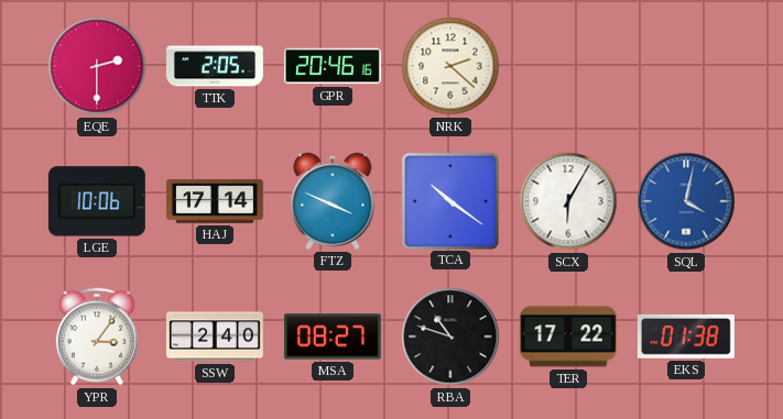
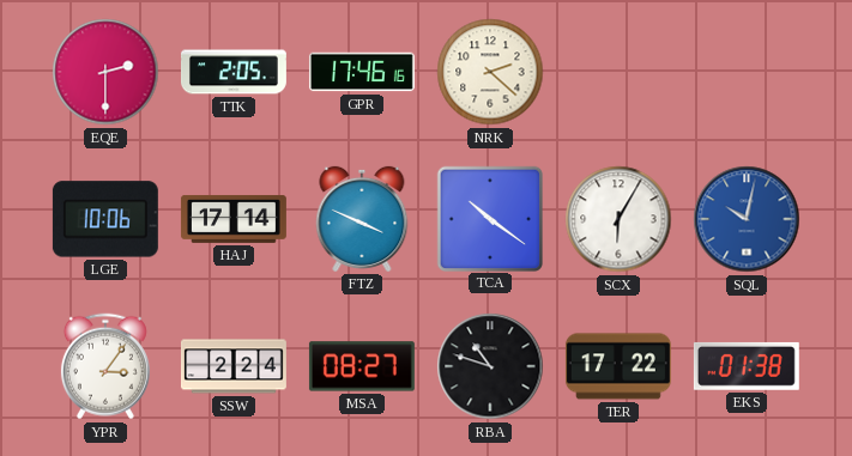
GPR: 20:46 -> 17:46
SQL: 4:02 -> 10:02
SSW: 2:40 -> 2:24
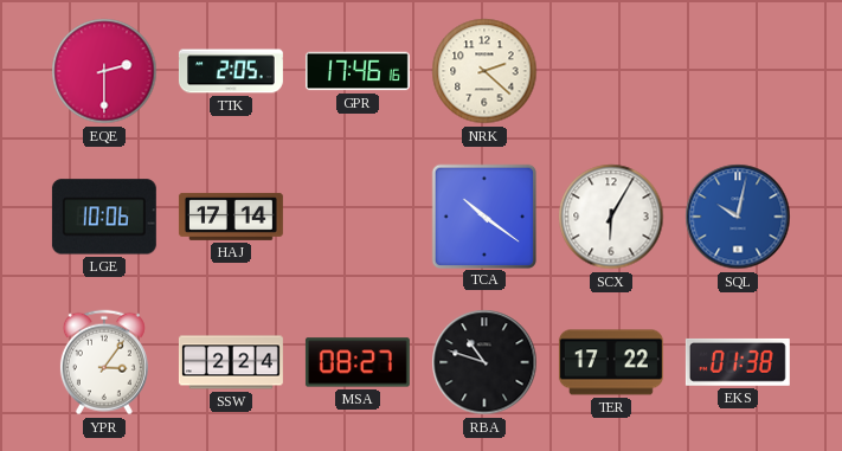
FTZ: 3:49 -> none
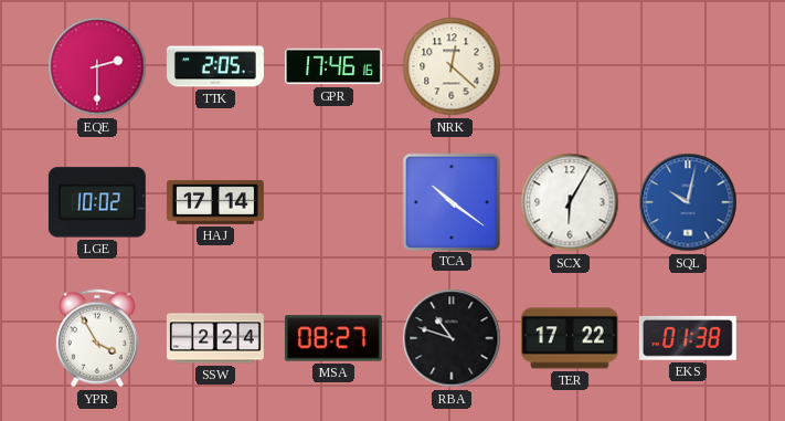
NRK: 2:22 -> 12:22
LGE: 10:06 -> 10:02
YPR: 3:06 -> 3:55
